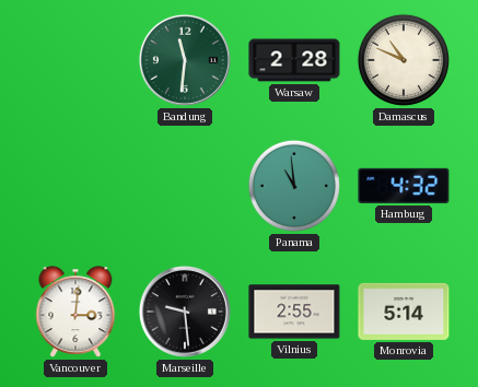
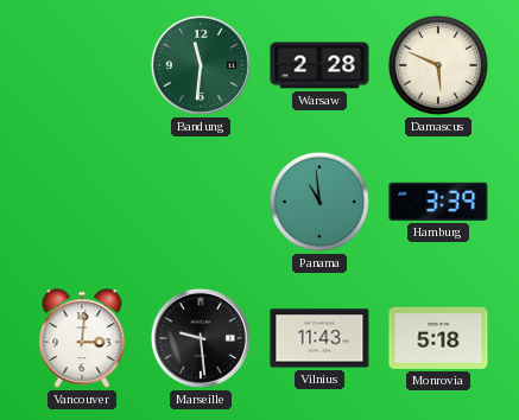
Damascus: 10:49 -> 5:49
Hamburg: 4:32 -> 3:39
Vilnius: 2:55 -> 11:43
Monrovia: 5:14 -> 5:18
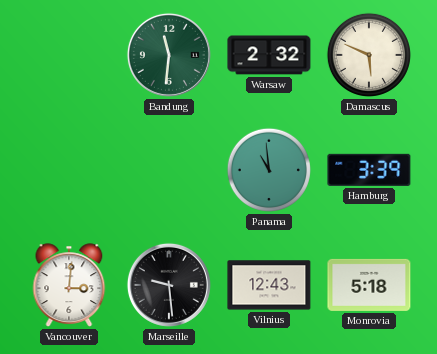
Warsaw: 2:28 -> 2:32
Vilnius: 11:43 -> 12:43
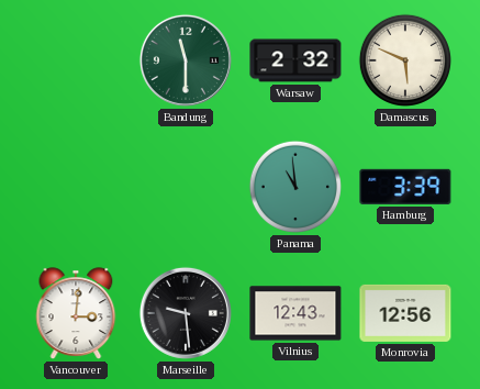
Bandung: 11:31 -> 11:30
Monrovia: 5:18 -> 12:56
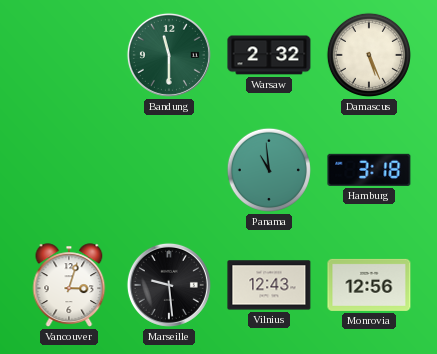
Damascus: 5:49 -> 5:26
Hamburg: 3:39 -> 3:18
Vancouver: 3:01 -> 3:03
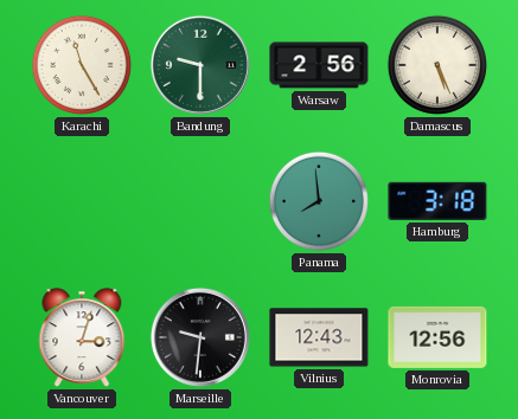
Karachi: none -> 11:25
Bandung: 11:30 -> 9:30
Warsaw: 2:32 -> 2:56
Panama: 10:59 -> 7:59
Marseille: 9:29 -> 9:31
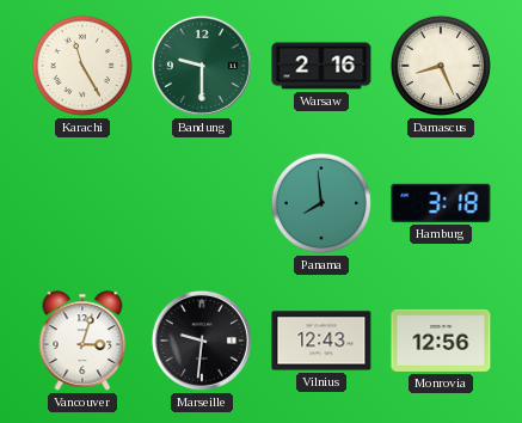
Warsaw: 2:56 -> 2:16
Damascus: 5:26 -> 8:26
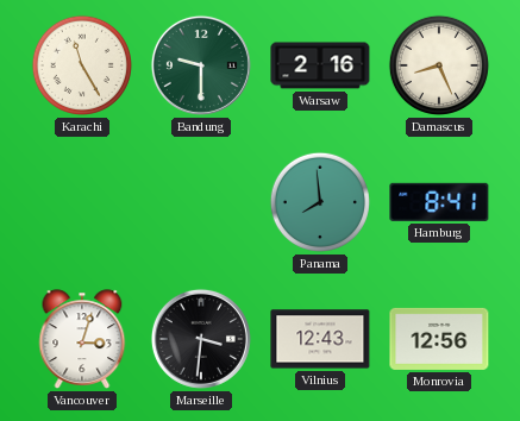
Hamburg: 3:18 -> 8:41
Marseille: 9:31 -> 3:31
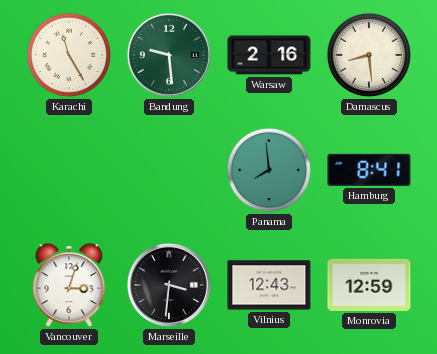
Bandung: 9:30 -> 9:29
Damascus: 8:26 -> 8:29
Monrovia: 12:56 -> 12:59
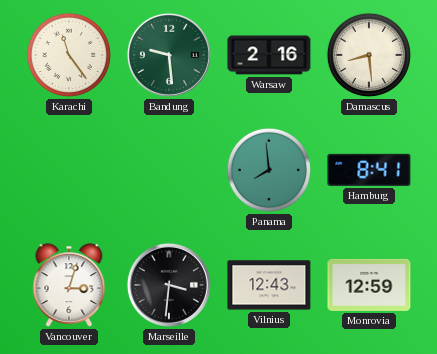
Karachi: 11:25 -> 11:24
